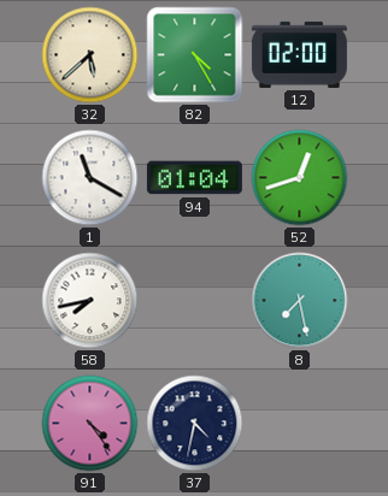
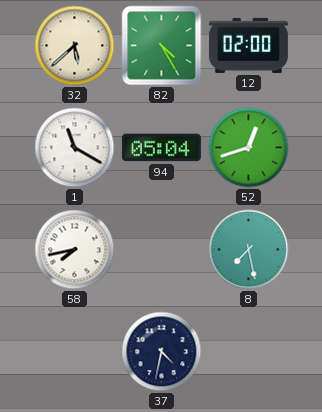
94: 01:04 -> 05:04
91: 4:24 -> none
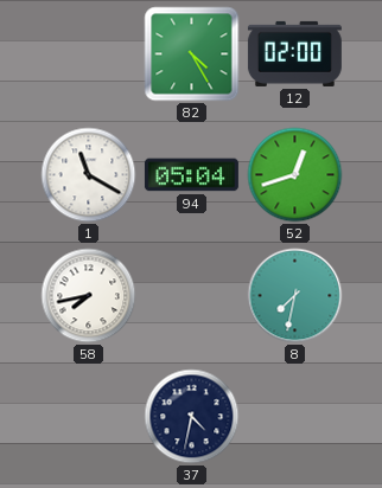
32: 5:38 -> none
8: 7:28 -> 7:32
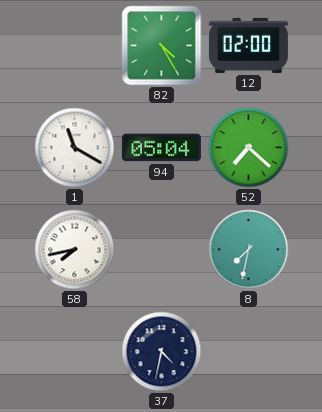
52: 12:42 -> 7:22
